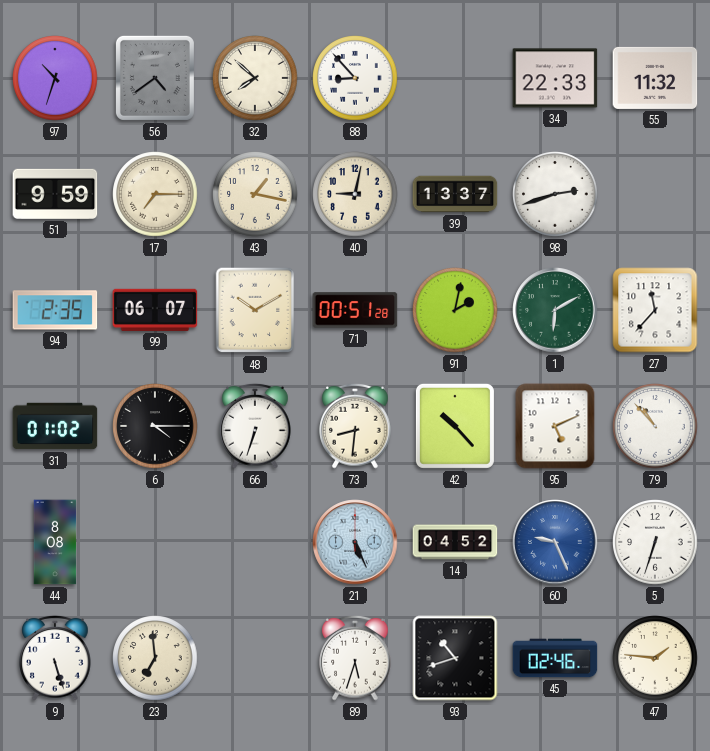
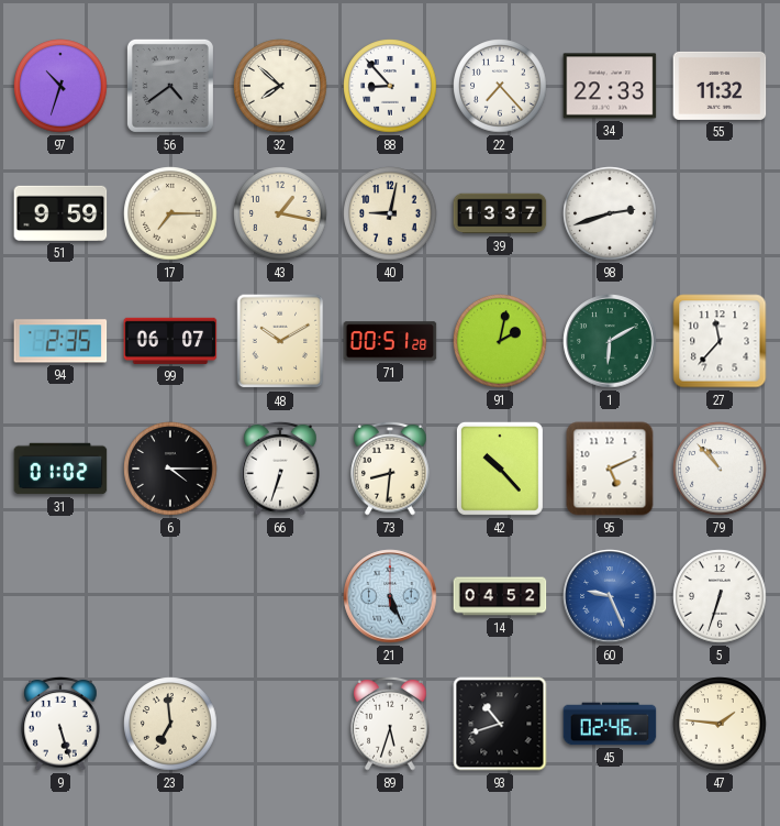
22: none -> 7:23
44: 8:08 -> none
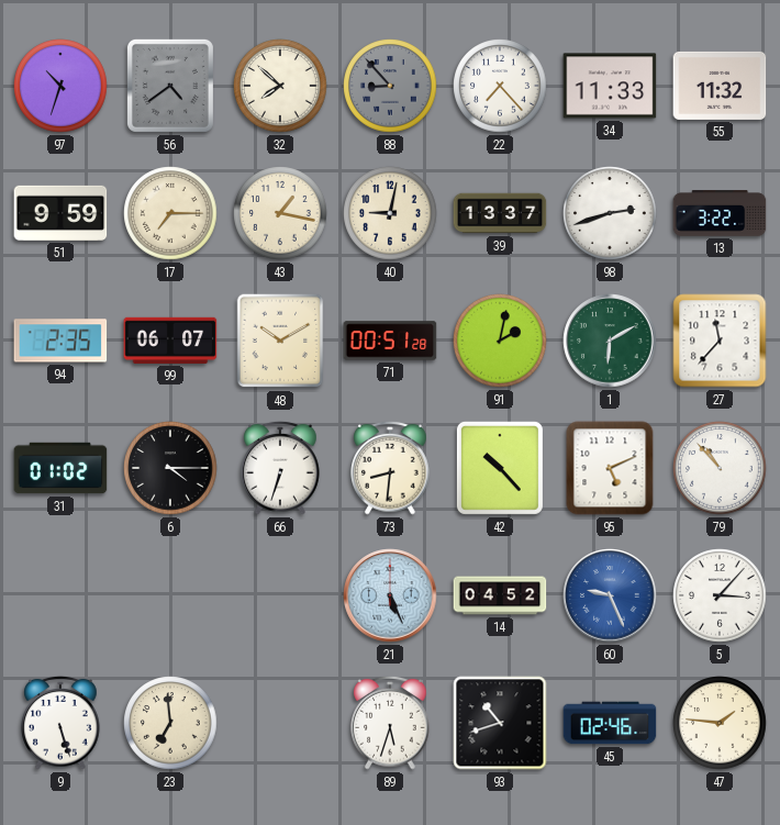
88 dial: white -> grey
34: 22:33 -> 11:33
13: none -> 3:22
5: 6:33 -> 3:07
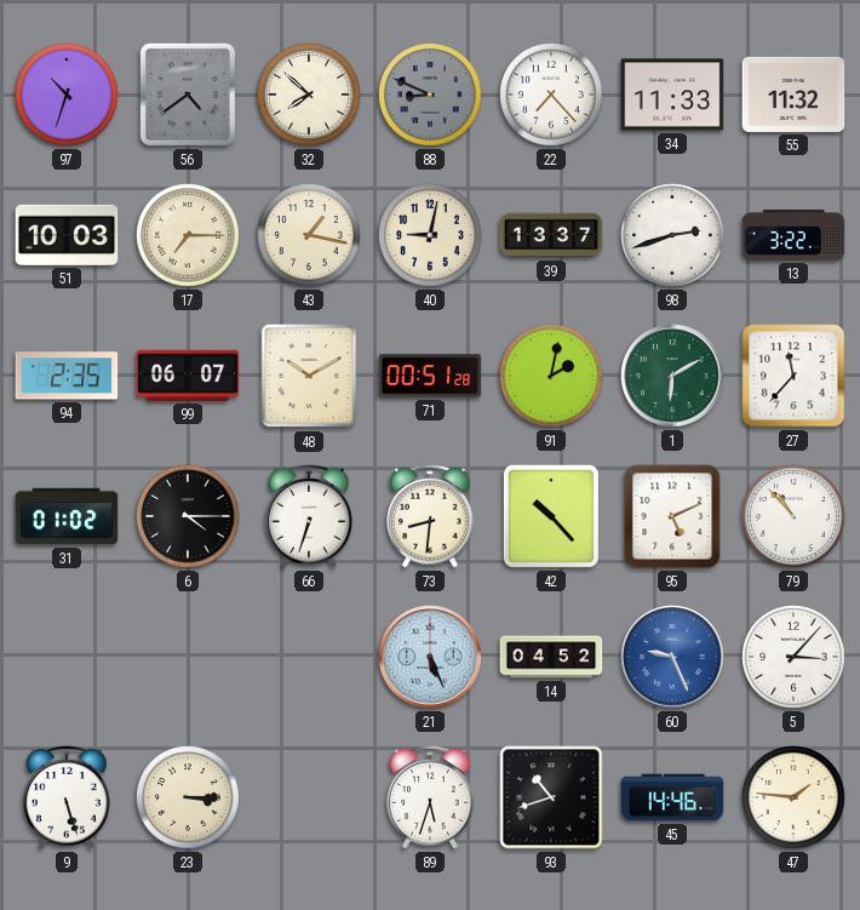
88: 8:53 -> 8:49
51: 9:59 -> 10:03
23: 6:59 -> 3:15
45: 02:46 -> 14:46
